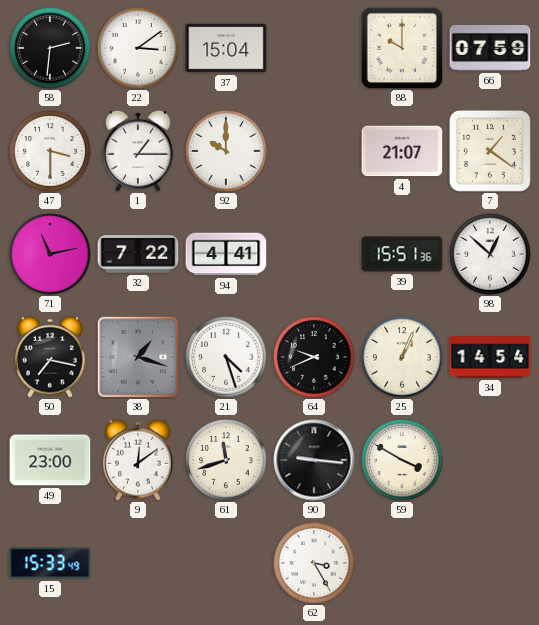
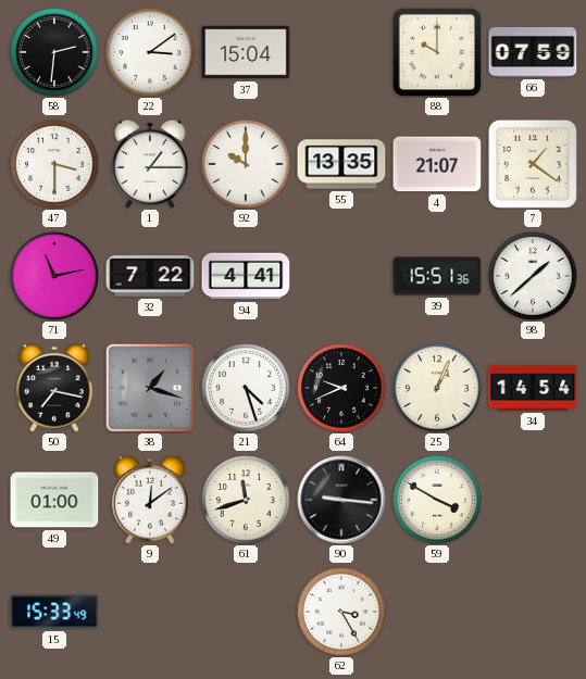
55: none -> 13:35
98: 12:52 -> 1:38
49: 23:00 -> 01:00
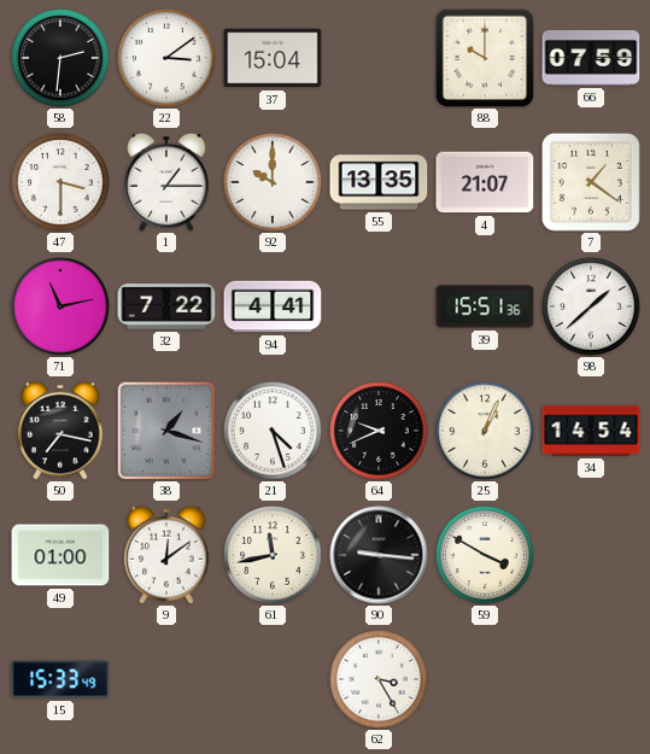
61: 11:42 -> 11:43
